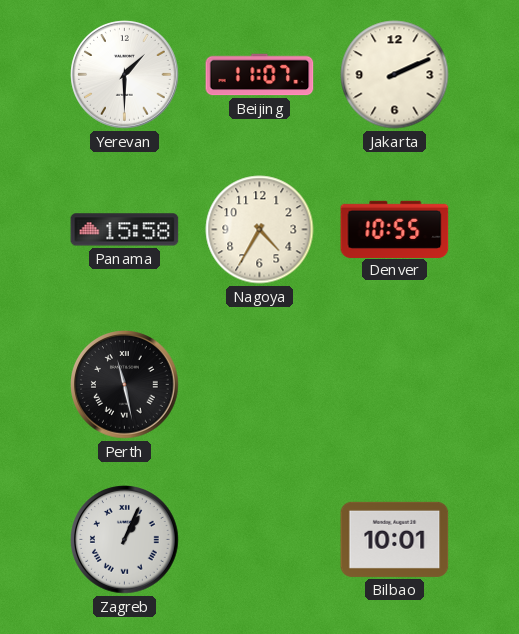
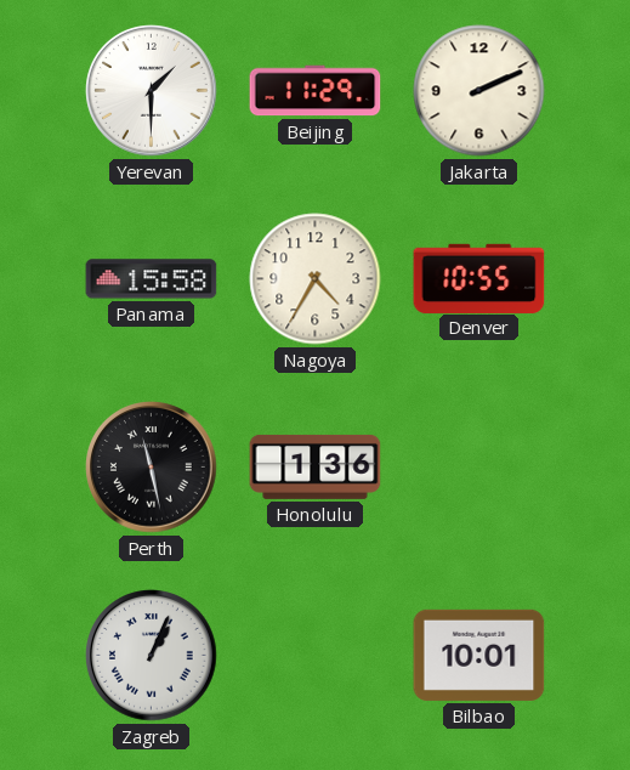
Beijing: 11:07 -> 11:29
Honolulu: none -> 1:36
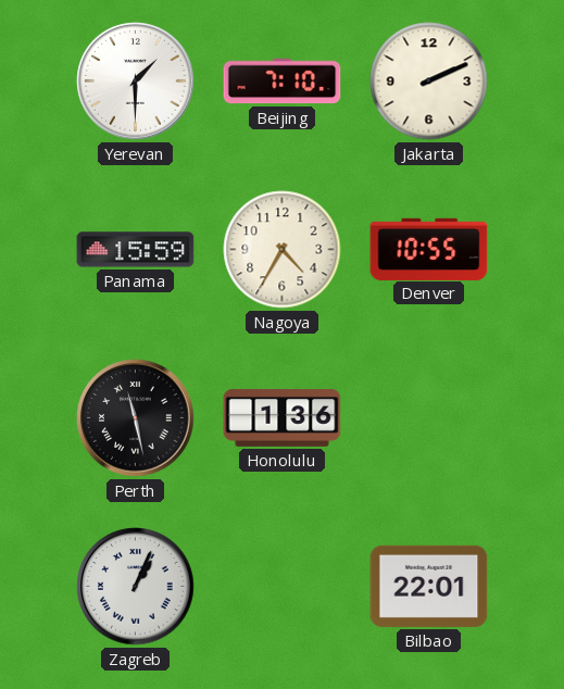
Beijing: 11:29 -> 7:10
Panama: 15:58 -> 15:59
Bilbao: 10:01 -> 22:01
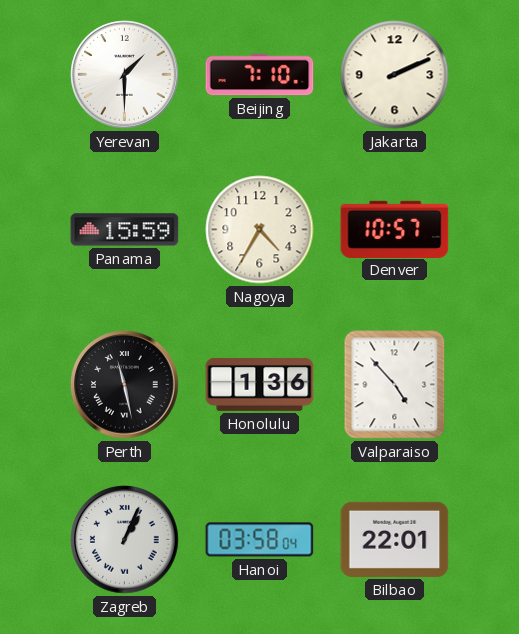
Denver: 10:55 -> 10:57
Valparaiso: none -> 4:53
Hanoi: none -> 03:58
